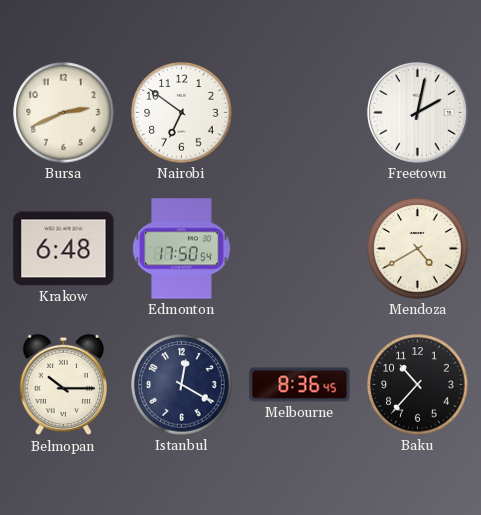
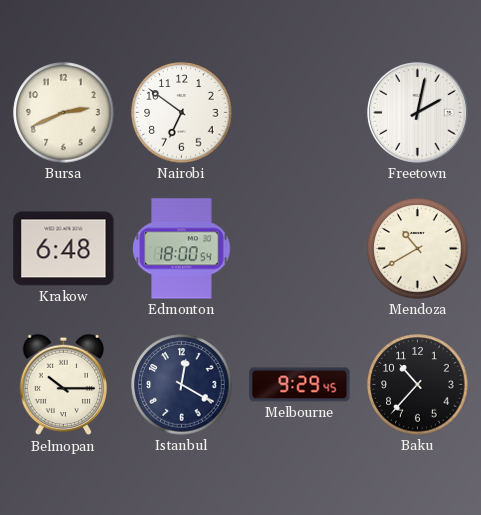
Edmonton: 17:50 -> 18:00
Mendoza: 4:40 -> 10:40
Melbourne: 8:36 -> 9:29
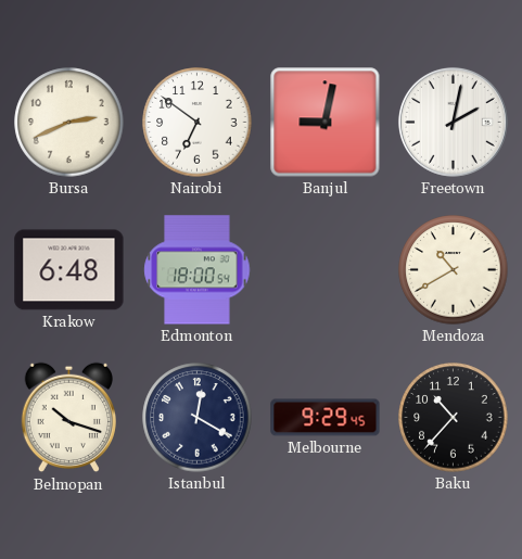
Banjul: none -> 9:02
Belmopan: 10:15 -> 10:18
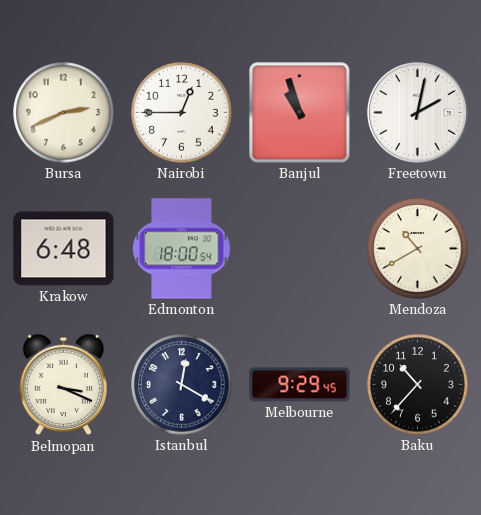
Nairobi: 6:51 -> 12:45
Banjul: 9:02 -> 10:57
Belmopan: 10:18 -> 3:19
